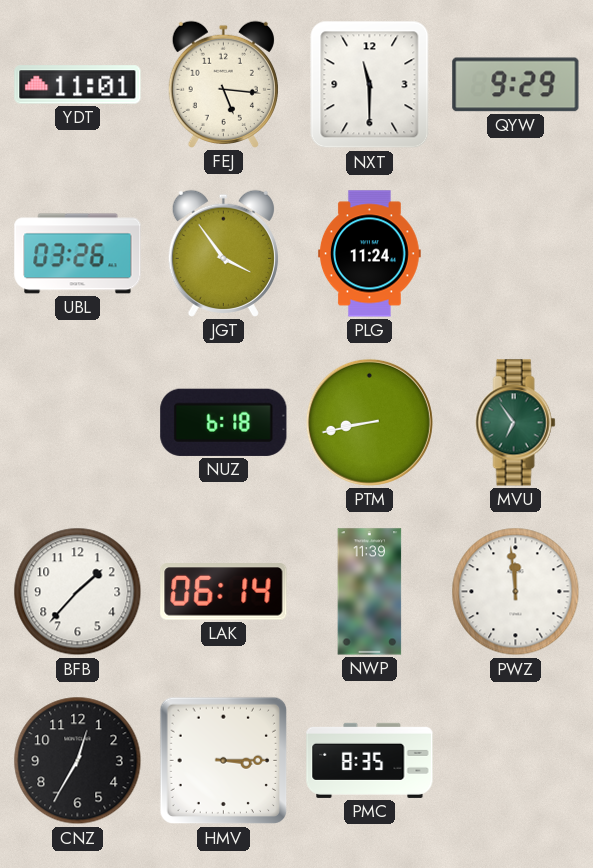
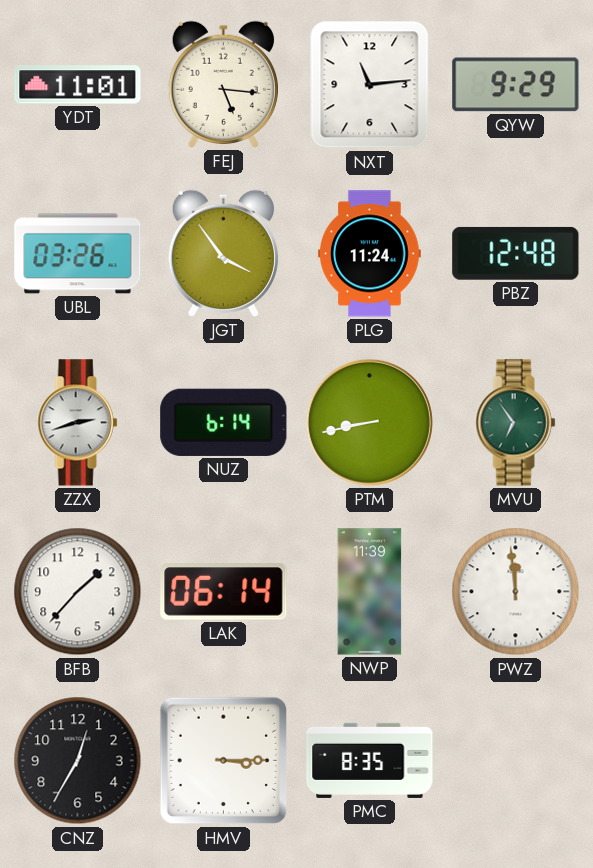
NXT: 11:30 -> 11:14
PBZ: none -> 12:48
ZZX: none -> 2:42
NUZ: 6:18 -> 6:14
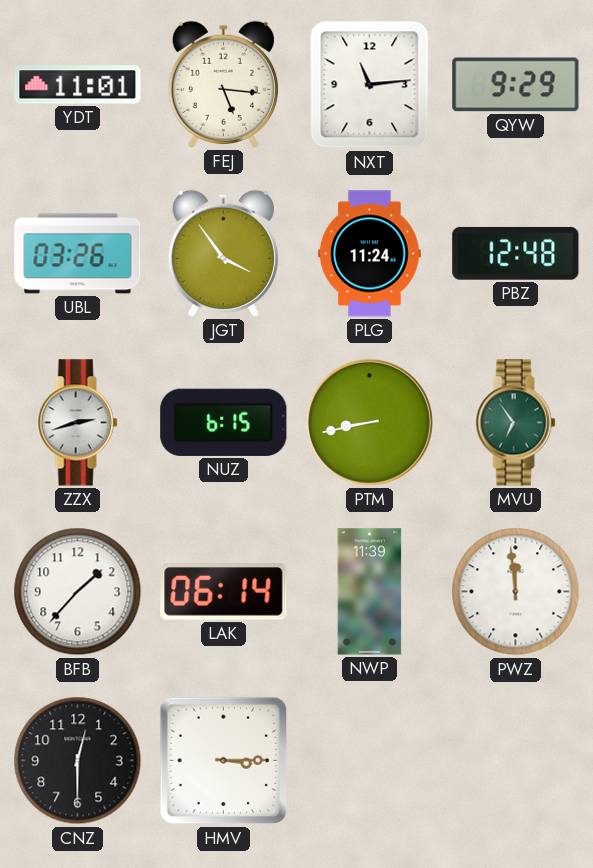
NUZ: 6:14 -> 6:15
CNZ: 12:35 -> 12:30
PMC: 8:35 -> none
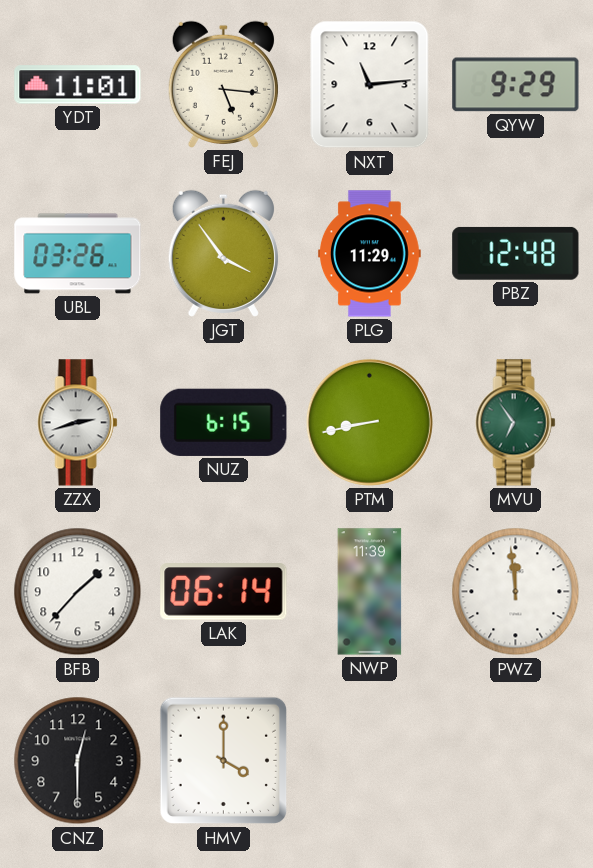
PLG: 11:24 -> 11:29
HMV: 3:15 -> 4:00
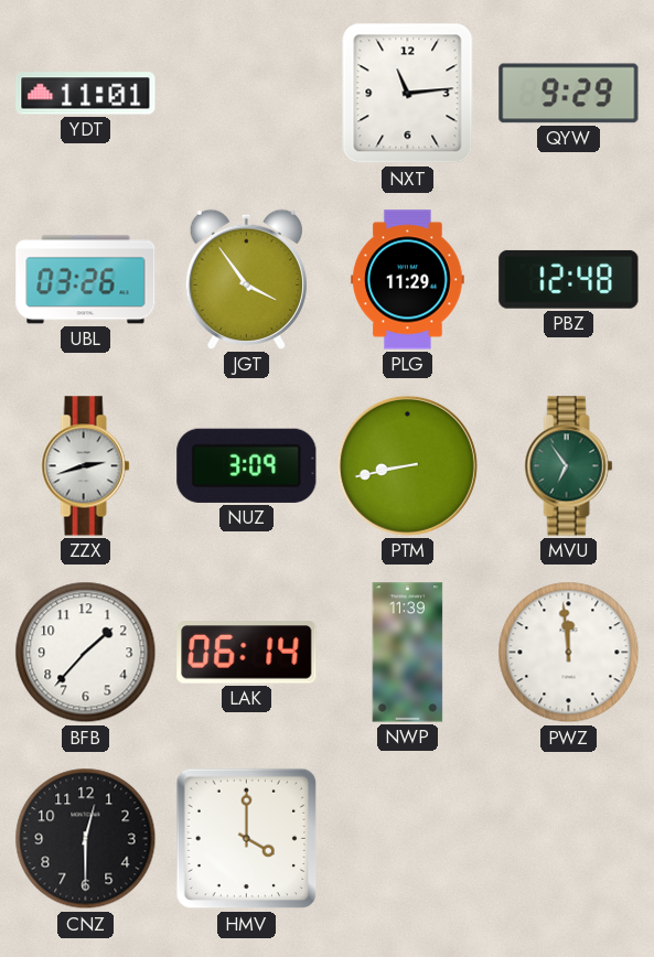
FEJ: 5:16 -> none
NUZ: 6:15 -> 3:09
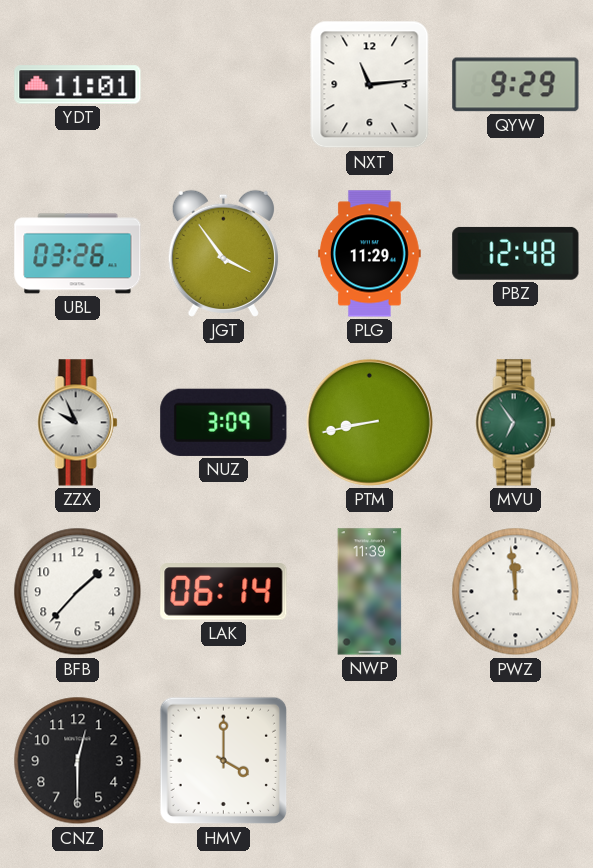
ZZX: 2:42 -> 9:56
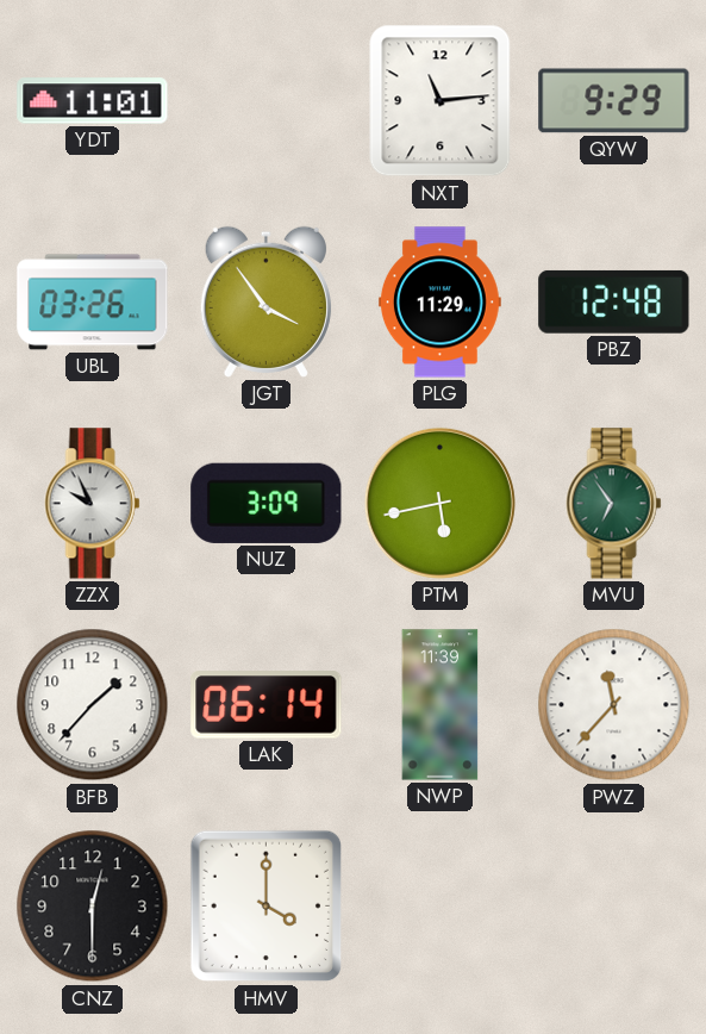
PTM: 8:43 -> 5:43
PWZ: 11:59 -> 11:37
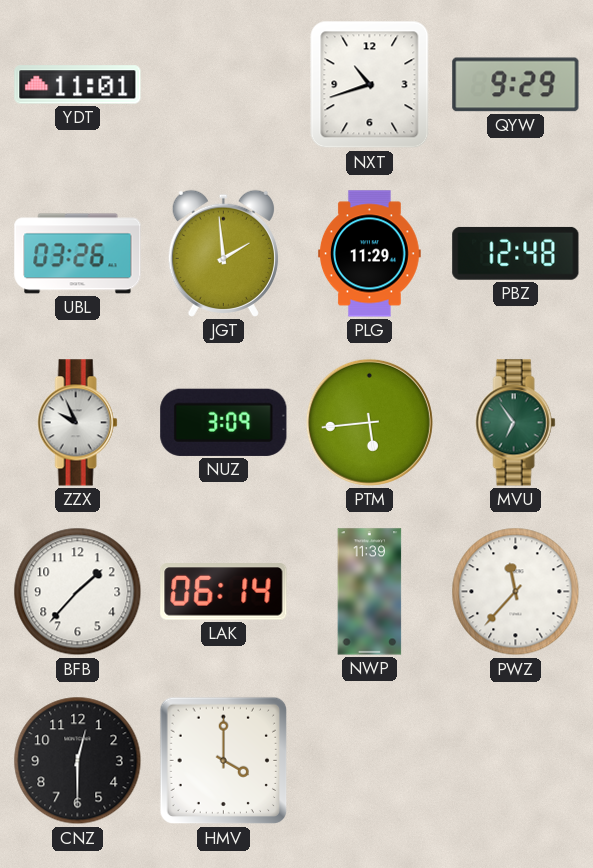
NXT: 11:14 -> 10:42
JGT: 3:54 -> 1:59
PTM: 5:43 -> 5:44
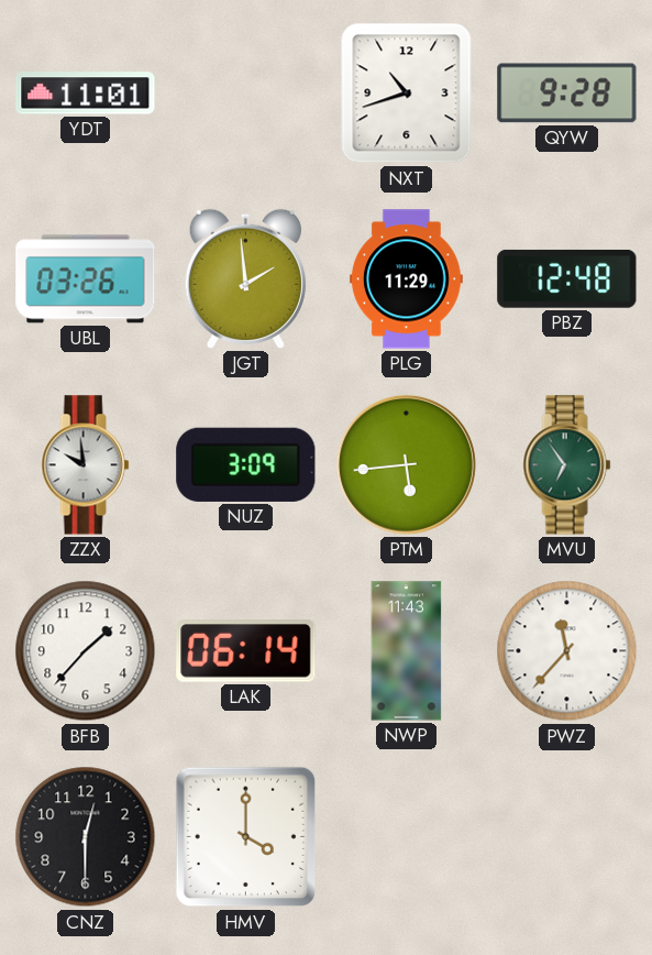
QYW: 9:29 -> 9:28
ZZX: 9:56 -> 9:59
NWP: 11:39 -> 11:43
